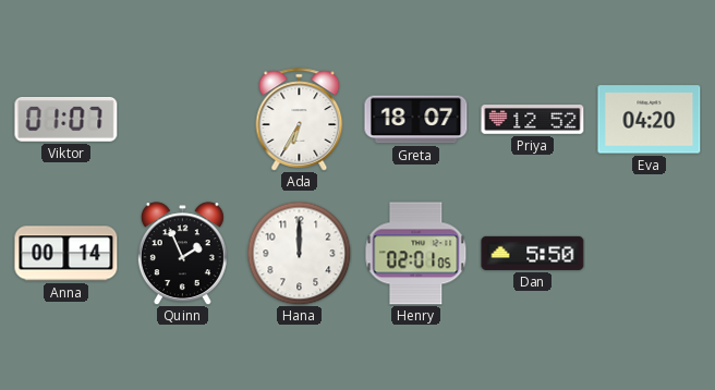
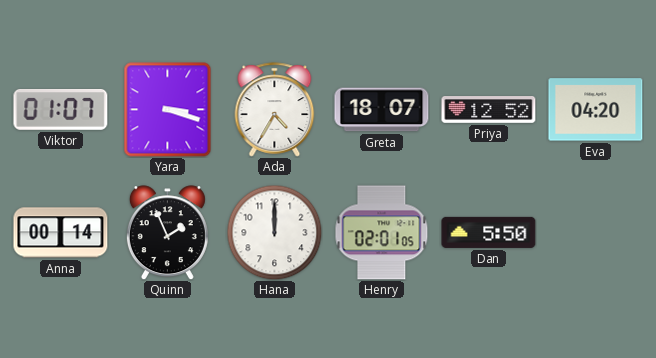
Yara: none -> 3:18
Ada: 6:35 -> 4:35
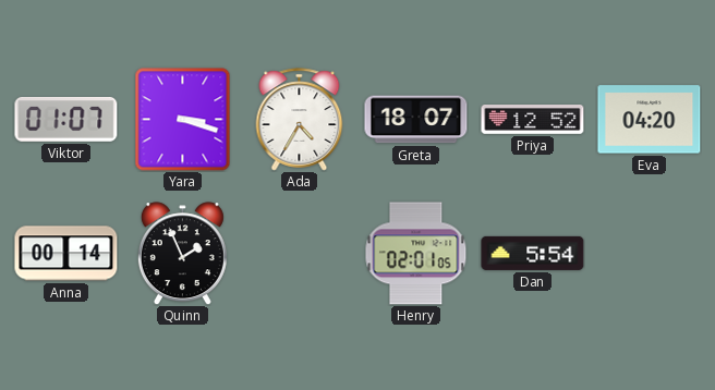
Hana: 12:00 -> none
Dan: 5:50 -> 5:54
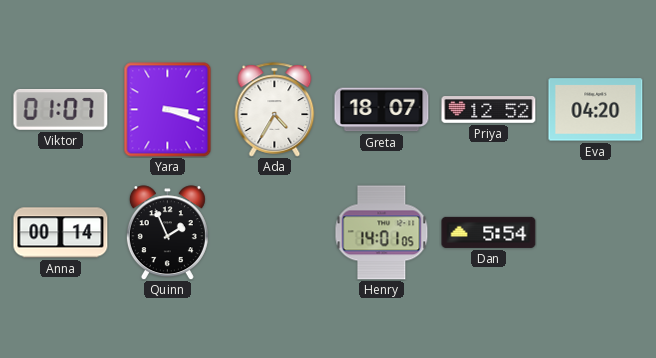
Henry: 02:01 -> 14:01
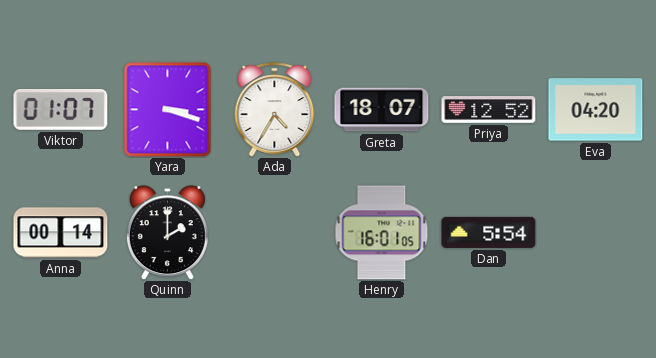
Quinn: 1:56 -> 2:00
Henry: 14:01 -> 16:01
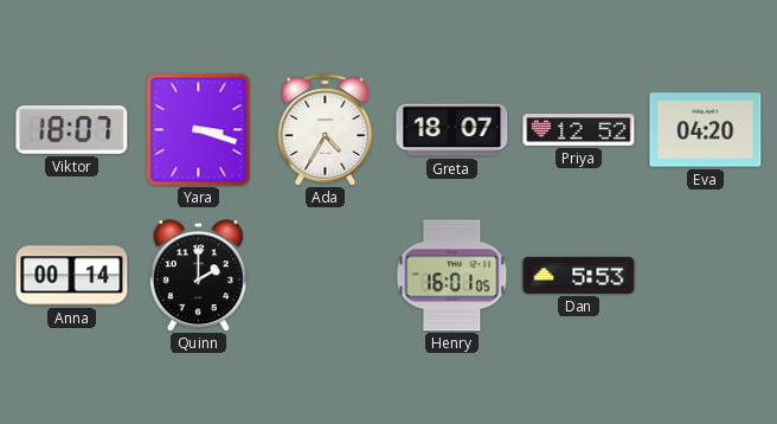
Viktor: 01:07 -> 18:07
Dan: 5:54 -> 5:53
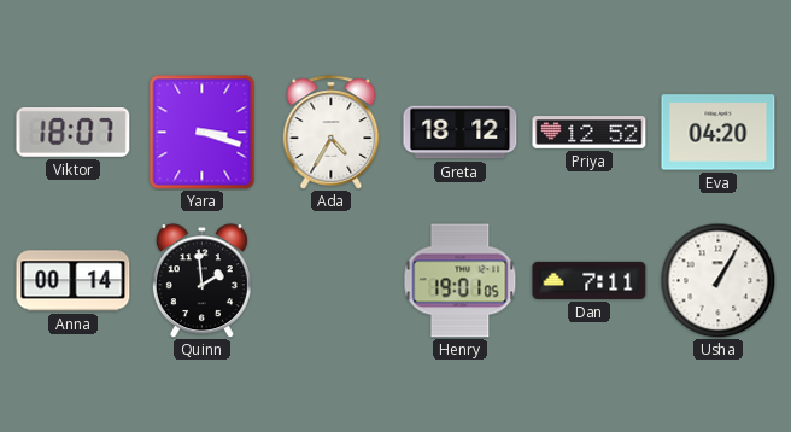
Greta: 18:07 -> 18:12
Quinn: 2:00 -> 1:59
Henry: 16:01 -> 19:01
Dan: 5:53 -> 7:11
Usha: none -> 1:05
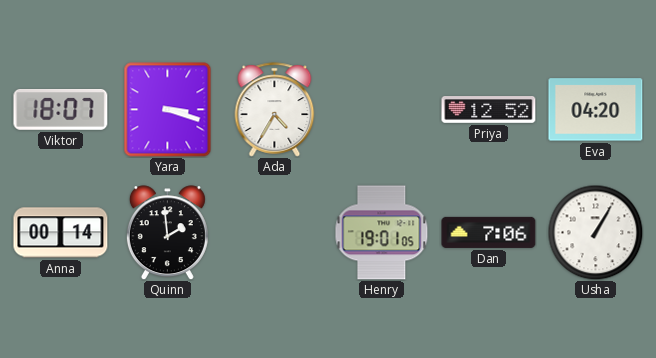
Greta: 18:12 -> none
Dan: 7:11 -> 7:06
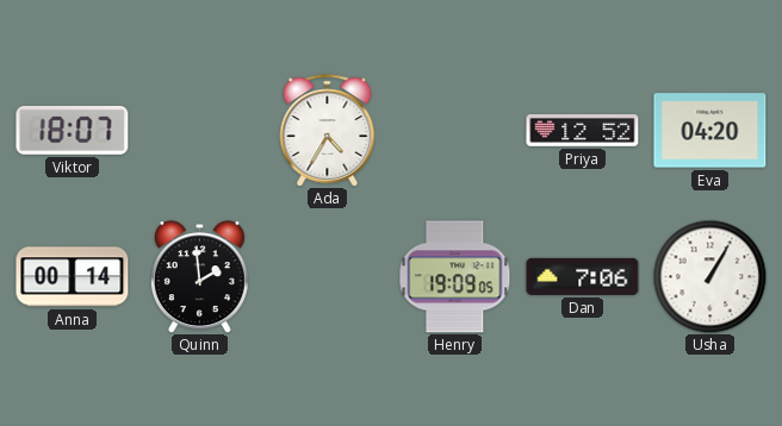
Yara: 3:18 -> none
Henry: 19:01 -> 19:09
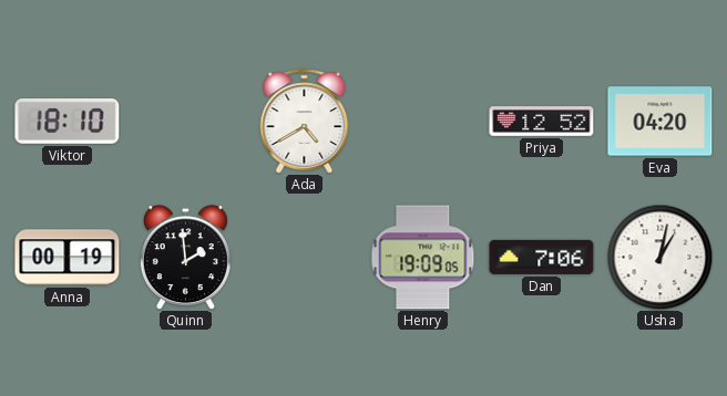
Viktor: 18:07 -> 18:10
Ada: 4:35 -> 4:40
Anna: 00:14 -> 00:19
Usha: 1:05 -> 1:02
